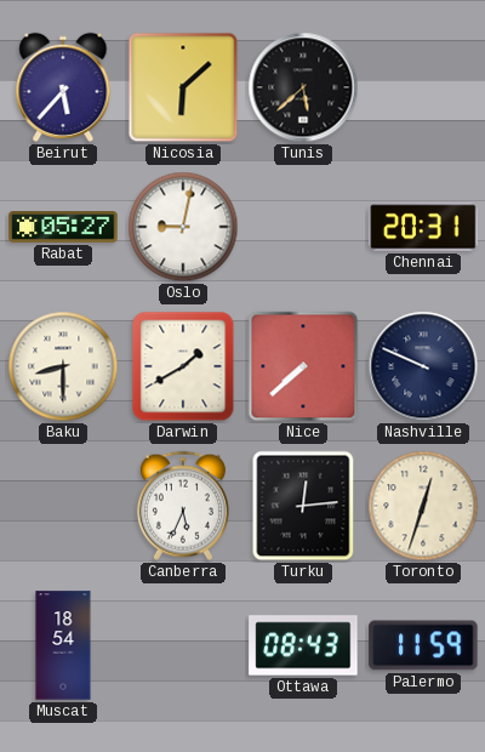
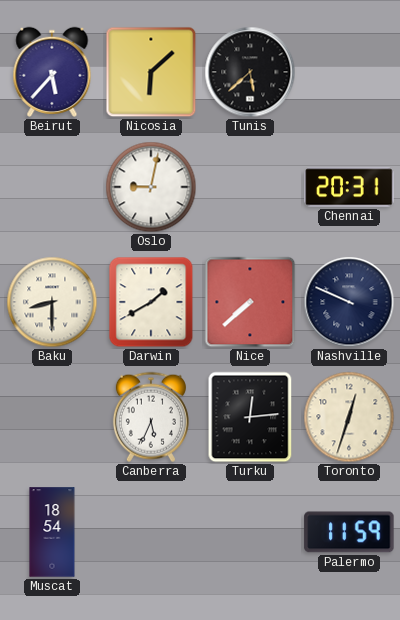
Rabat: 05:27 -> none
Ottawa: 08:43 -> none
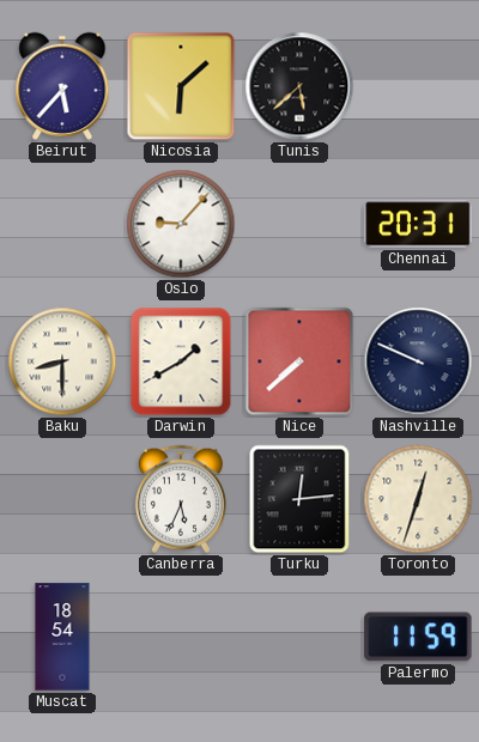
Oslo: 9:02 -> 9:07
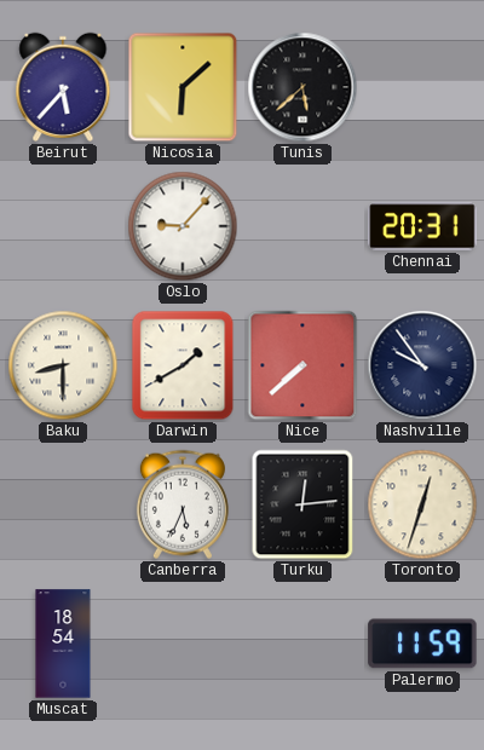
Nashville: 9:49 -> 9:54
